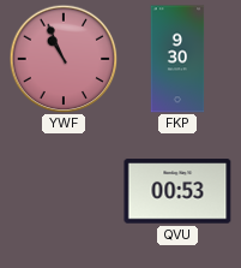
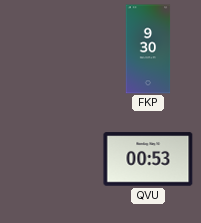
YWF: 10:56 -> none
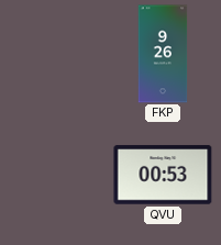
FKP: 9:30 -> 9:26
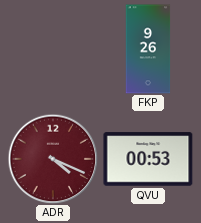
ADR: none -> 4:19
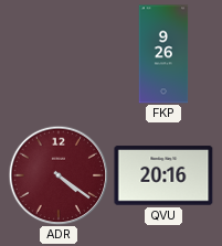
ADR: 4:19 -> 4:21
QVU: 00:53 -> 20:16
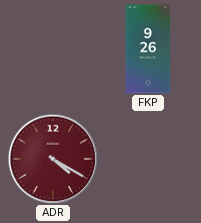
ADR: 4:21 -> 4:20
QVU: 20:16 -> none
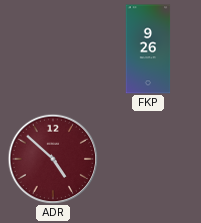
ADR: 4:20 -> 4:52
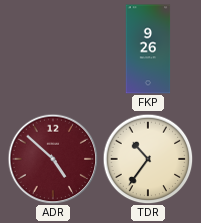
TDR: none -> 10:36
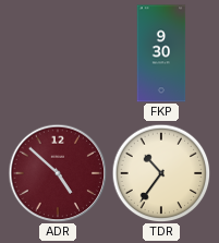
FKP: 9:26 -> 9:30
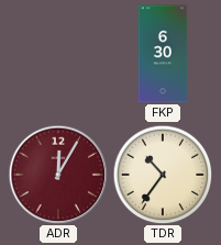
FKP: 9:30 -> 6:30
ADR: 4:52 -> 12:05
